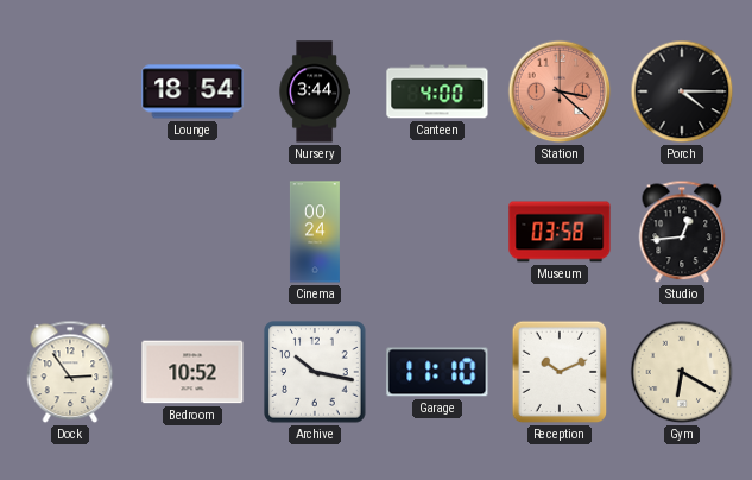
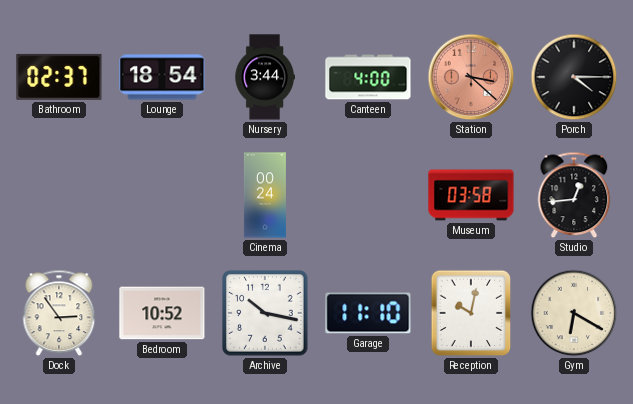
Bathroom: none -> 02:37
Reception: 10:11 -> 10:02
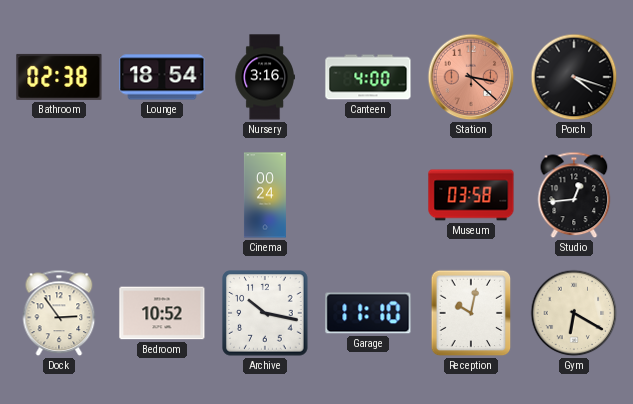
Bathroom: 02:37 -> 02:38
Nursery: 3:44 -> 3:16
Porch: 4:15 -> 4:18
